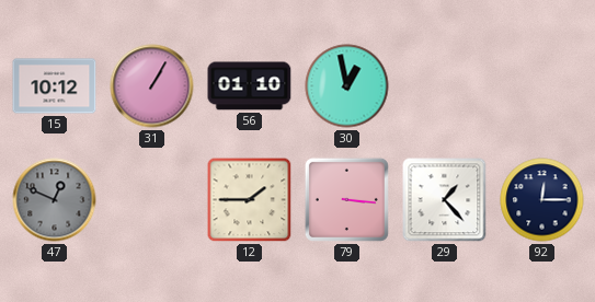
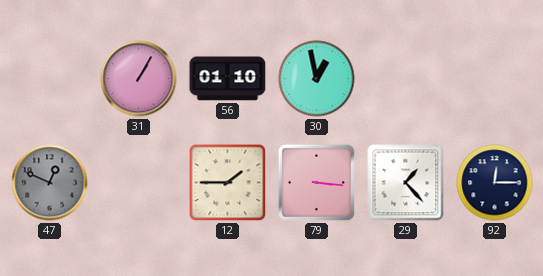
15: 10:12 -> none
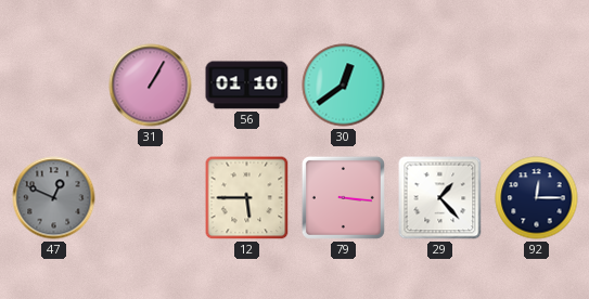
30: 12:58 -> 12:39
12: 1:45 -> 5:45
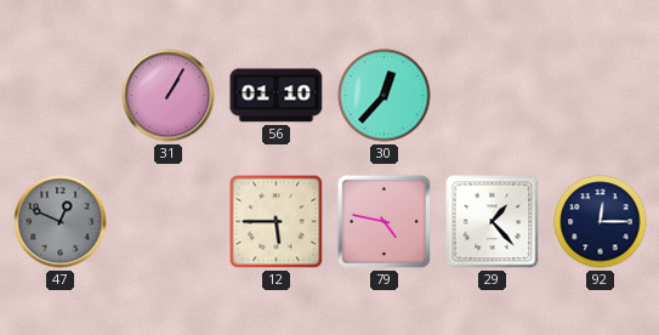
30: 12:39 -> 12:37
79: 3:16 -> 4:47
